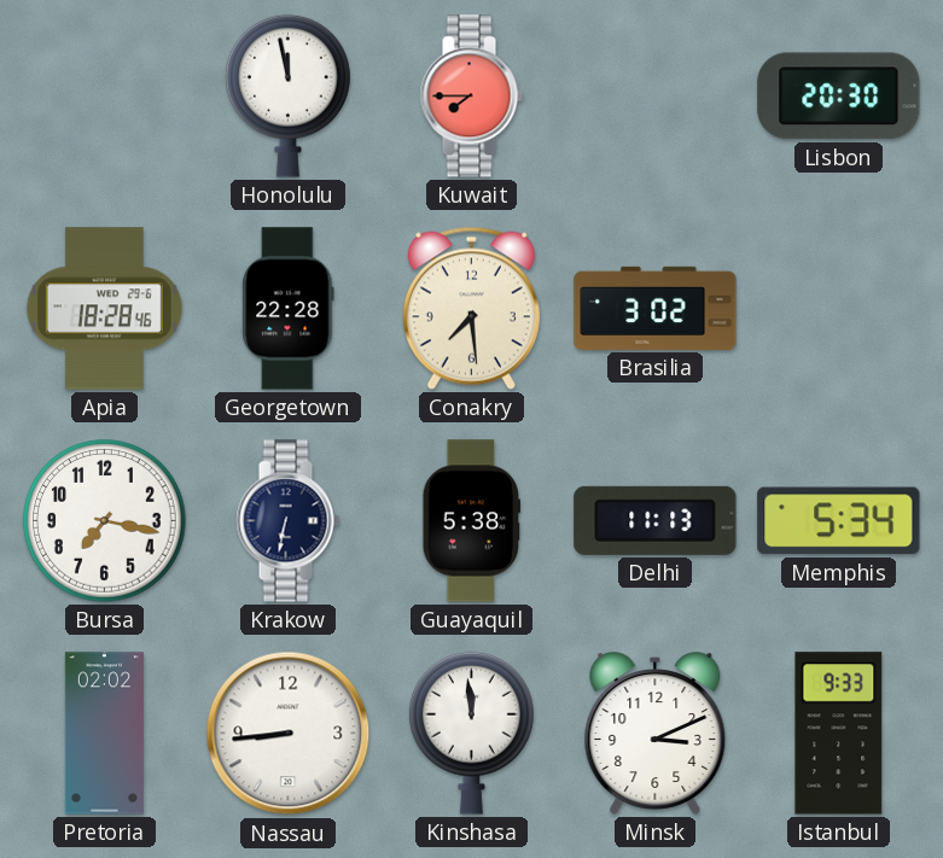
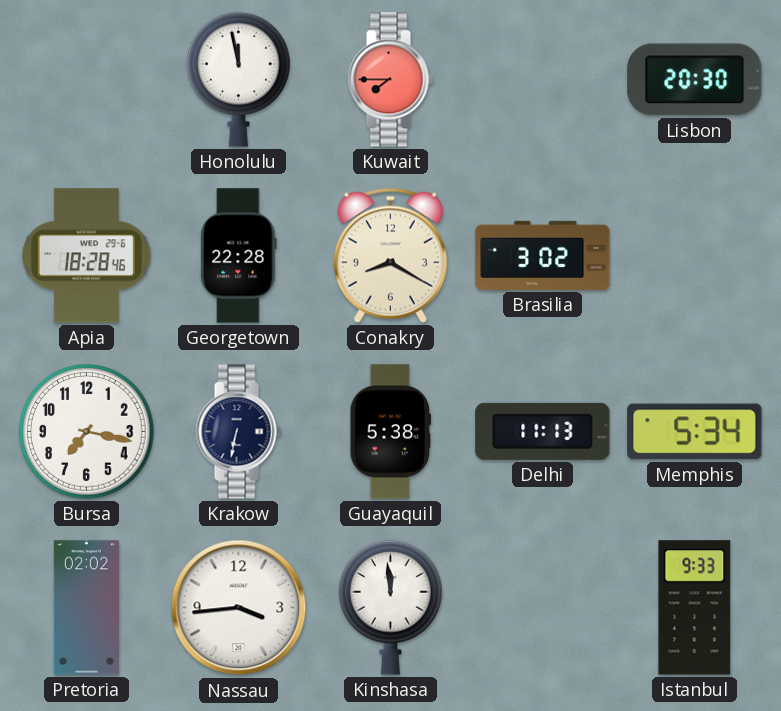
Conakry: 7:29 -> 8:20
Nassau: 8:44 -> 3:44
Minsk: 3:11 -> none
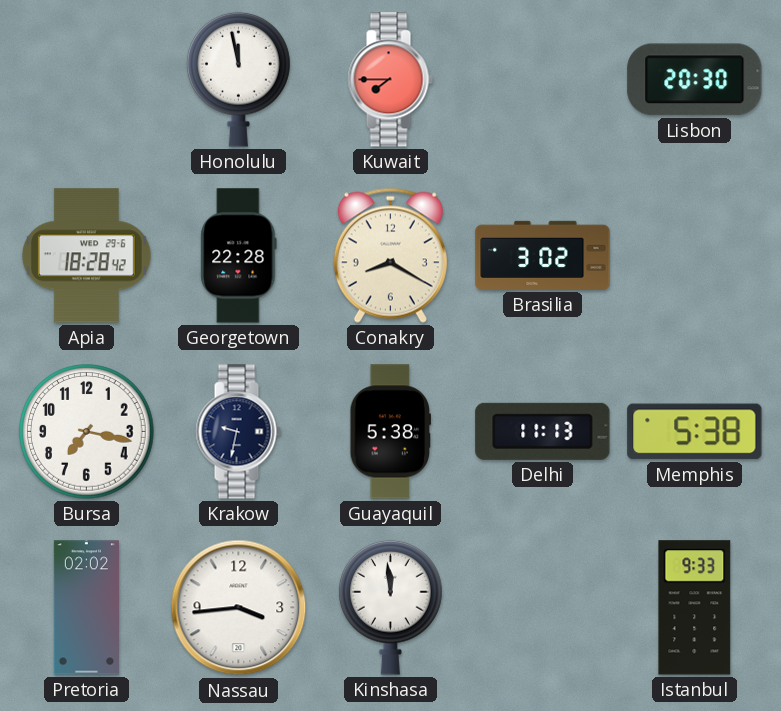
Apia: 18:28:46 -> 18:28:42
Krakow: 6:32 -> 9:32
Memphis: 5:34 -> 5:38
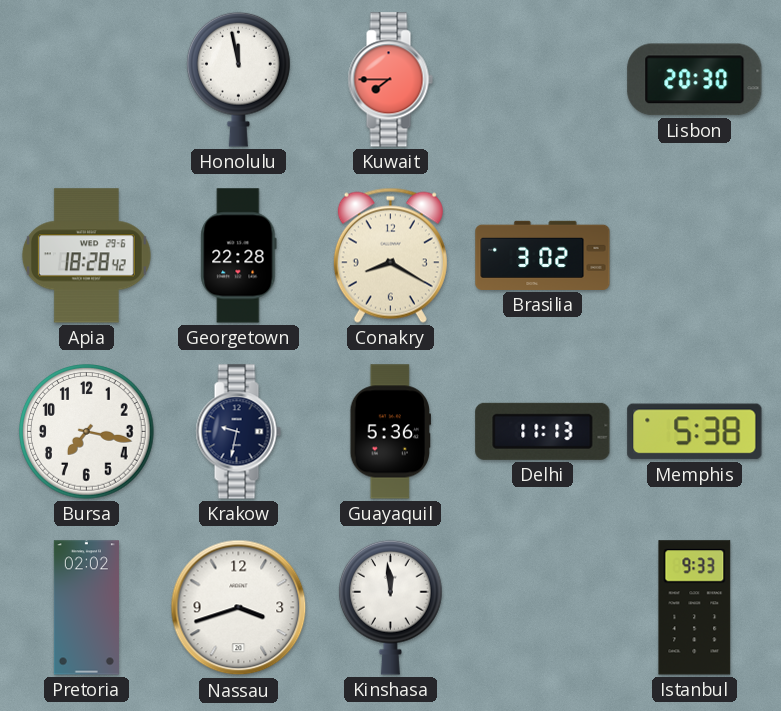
Guayaquil: 5:38 -> 5:36
Nassau: 3:44 -> 3:42
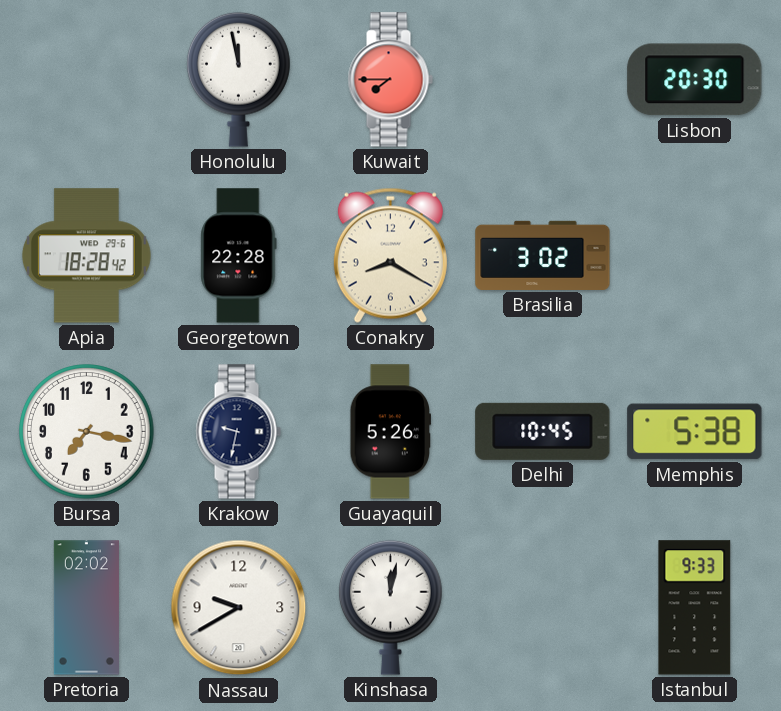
Guayaquil: 5:36 -> 5:26
Delhi: 11:13 -> 10:45
Nassau: 3:42 -> 9:40
Kinshasa: 11:59 -> 12:02
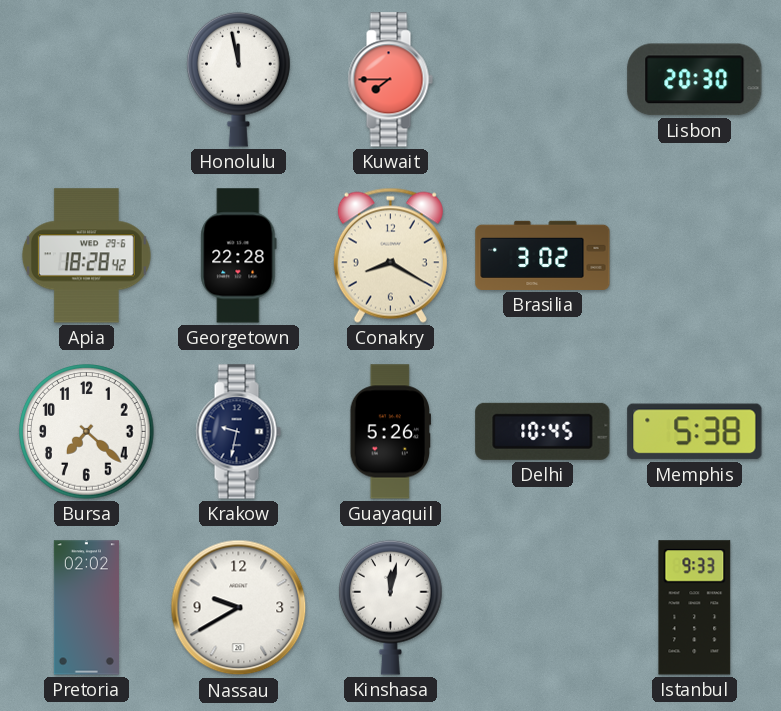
Bursa: 7:17 -> 7:22
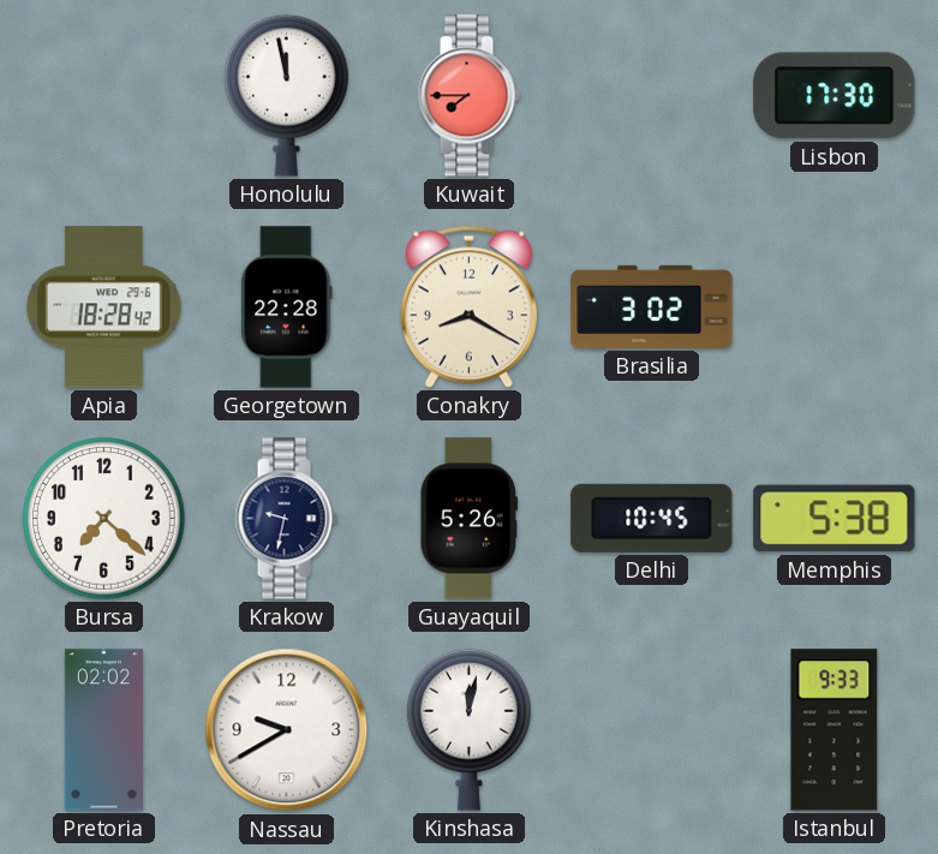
Lisbon: 20:30 -> 17:30
